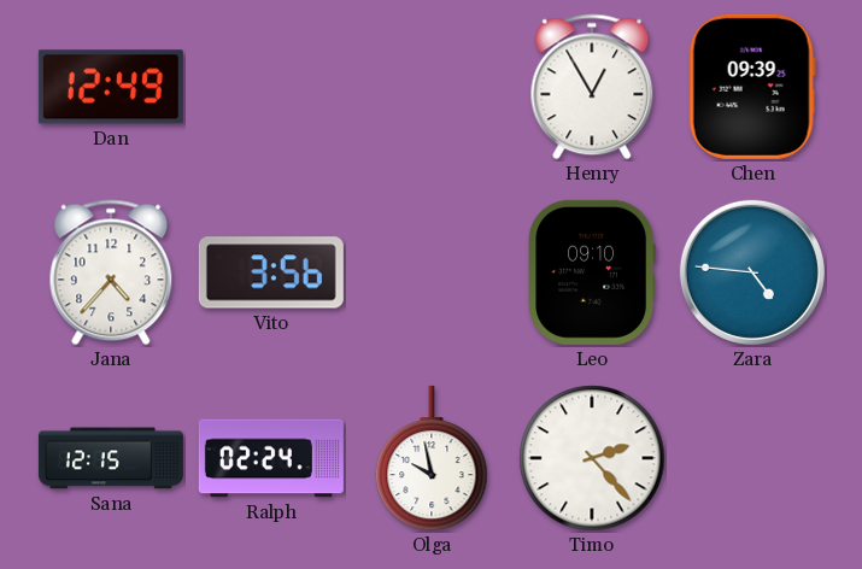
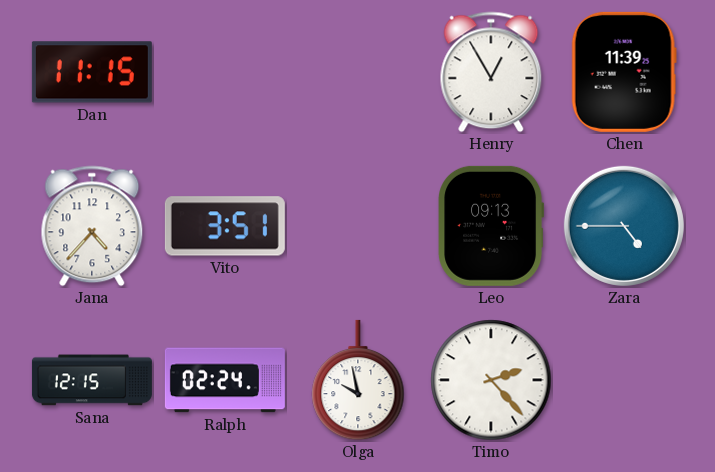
Dan: 12:49 -> 11:15
Chen: 09:39 -> 11:39
Vito: 3:56 -> 3:51
Leo: 09:10 -> 09:13
Zara: 4:46 -> 4:45
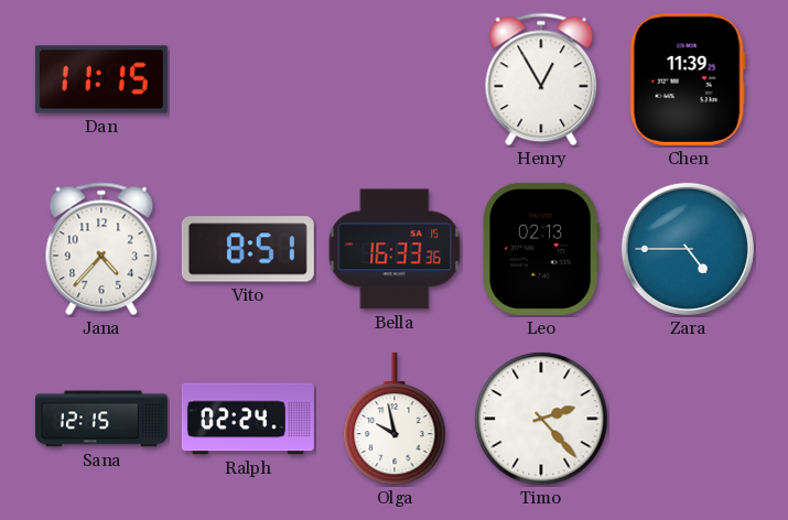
Vito: 3:51 -> 8:51
Bella: none -> 16:33
Leo: 09:13 -> 02:13
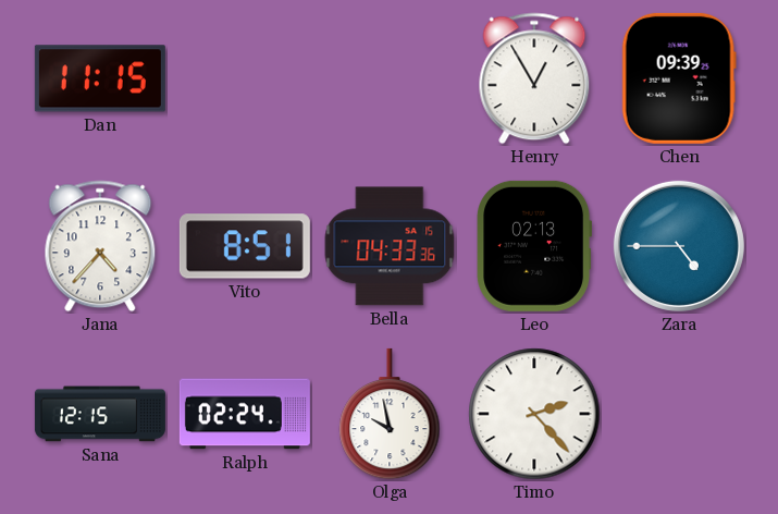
Chen: 11:39 -> 09:39
Bella: 16:33 -> 04:33
